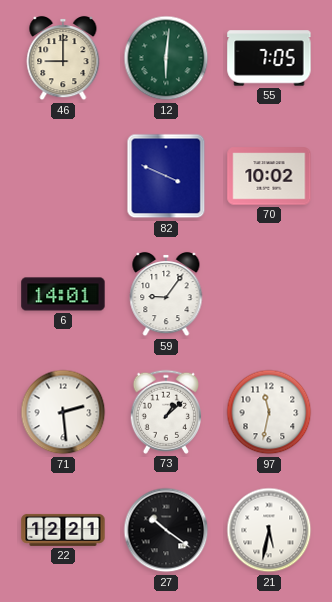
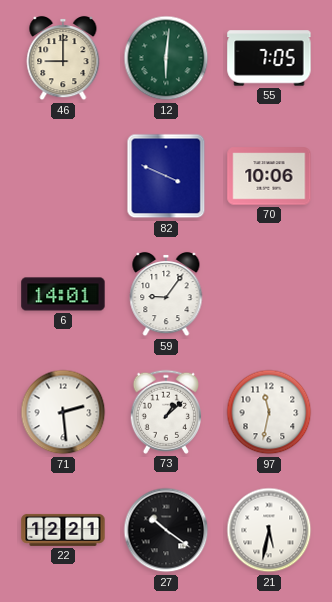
70: 10:02 -> 10:06
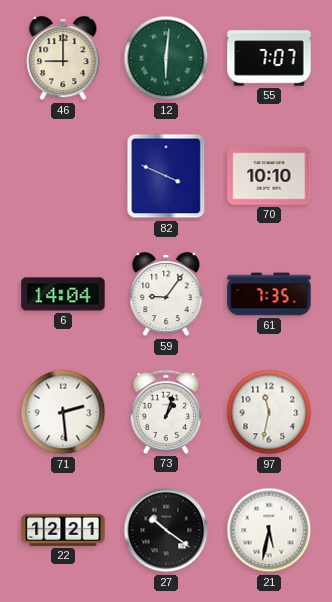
55: 7:05 -> 7:07
70: 10:06 -> 10:10
6: 14:01 -> 14:04
61: none -> 7:35
73: 1:08 -> 1:03
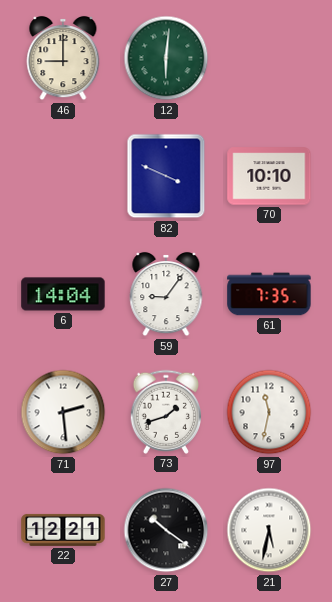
55: 7:07 -> none
73: 1:03 -> 1:42
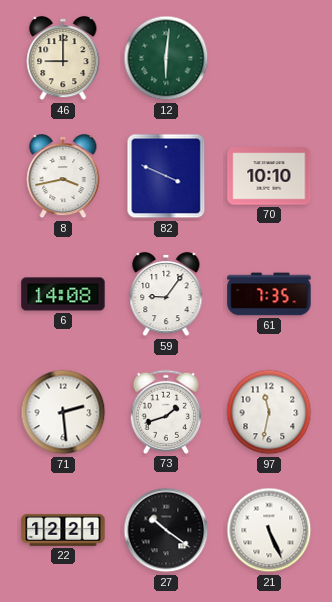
8: none -> 3:43
6: 14:04 -> 14:08
21: 5:32 -> 5:26
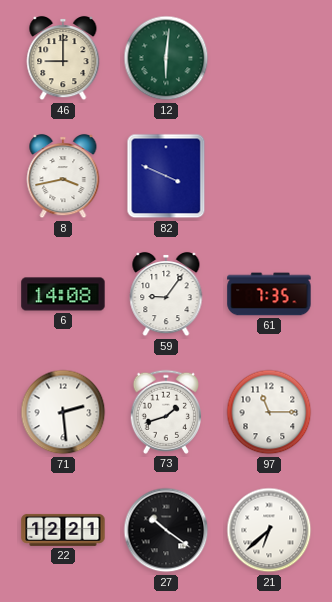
70: 10:10 -> none
97: 11:32 -> 11:15
21: 5:26 -> 6:38
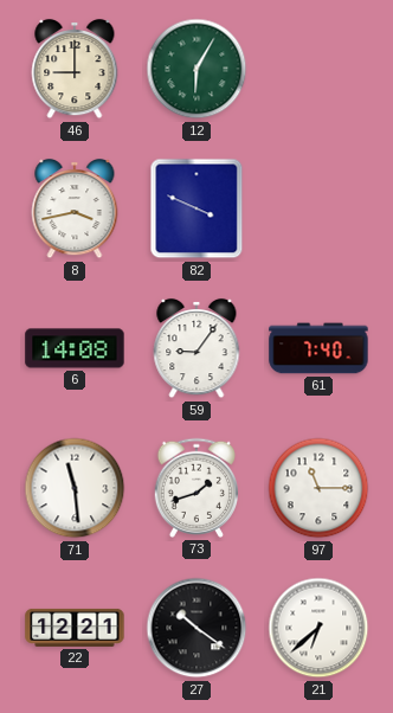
12: 6:01 -> 6:05
61: 7:35 -> 7:40
71: 2:29 -> 11:29
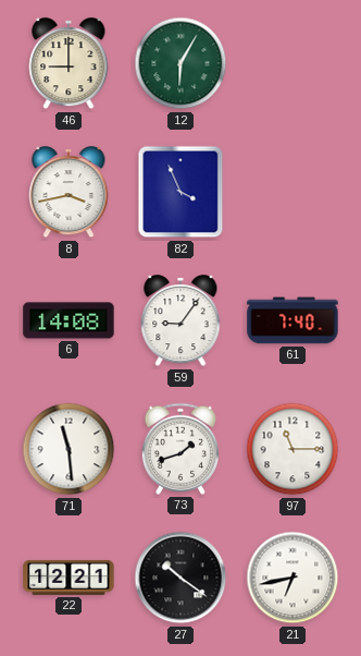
82: 3:49 -> 3:56
21: 6:38 -> 6:43
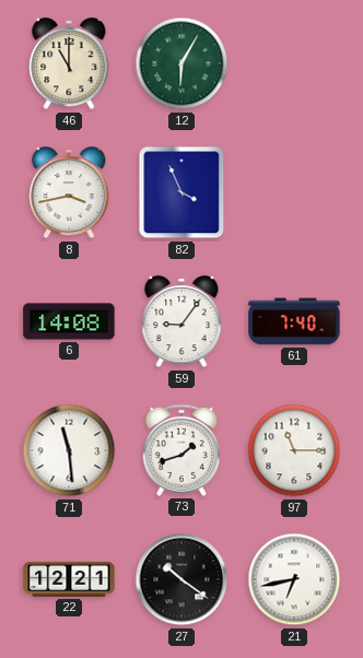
46: 9:00 -> 11:00
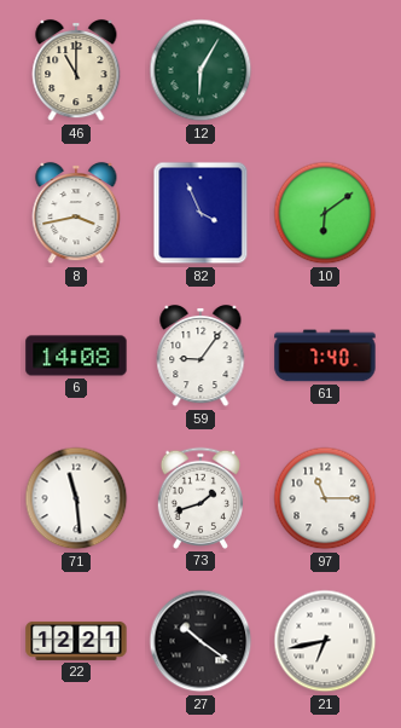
10: none -> 6:09
